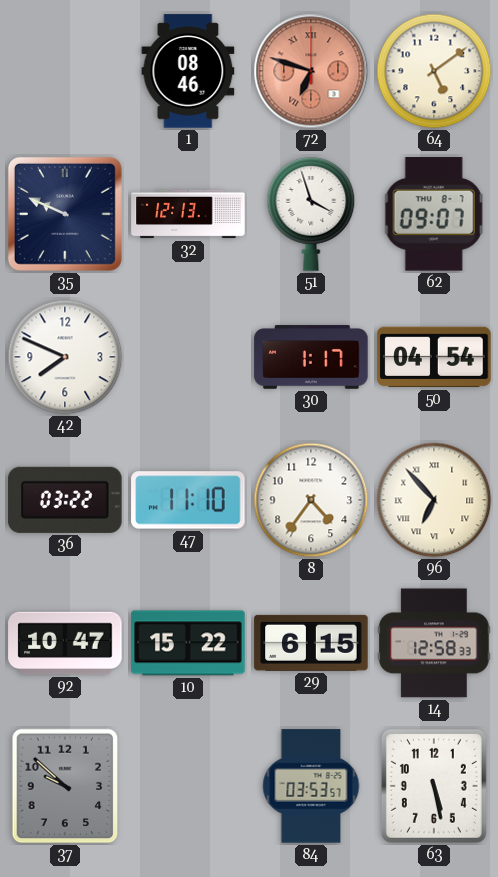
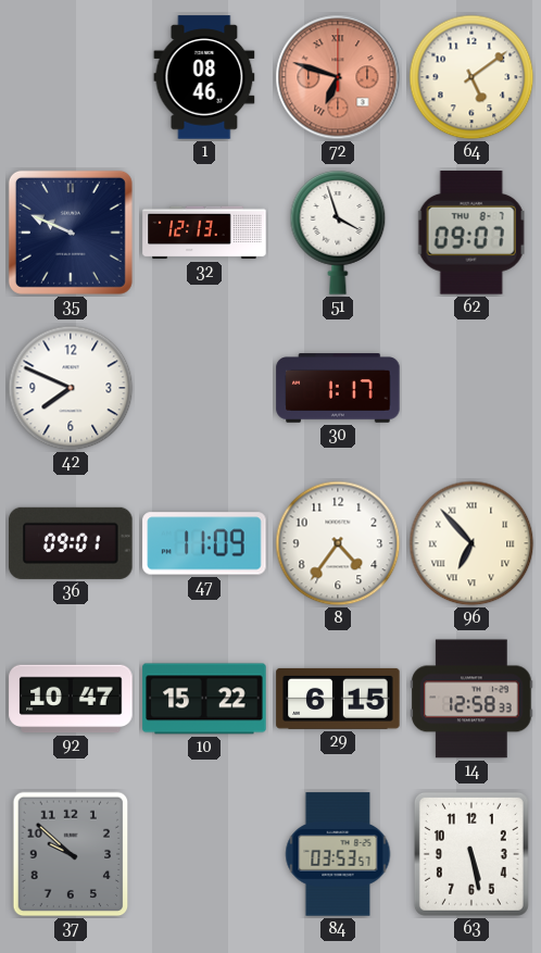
50: 04:54 -> none
36: 03:22 -> 09:01
47: 11:10 -> 11:09
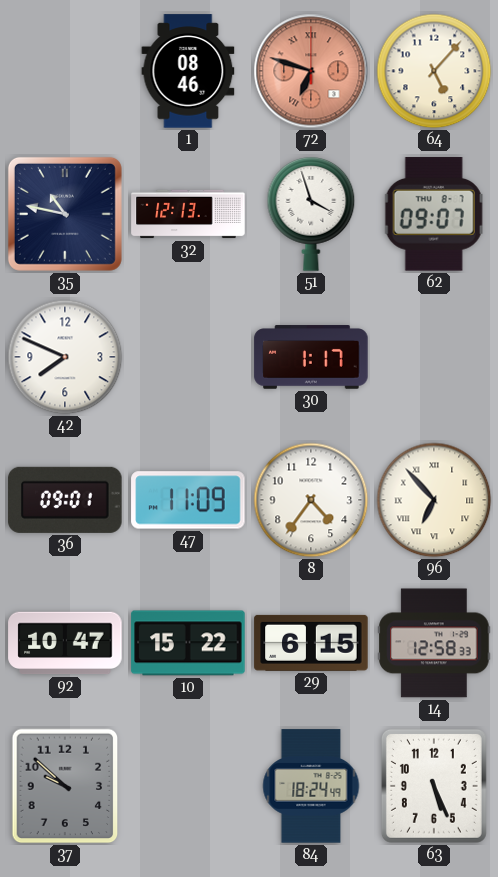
64: 5:09 -> 5:07
35: 9:49 -> 10:47
84: 03:53 -> 18:24
63: 5:28 -> 5:26
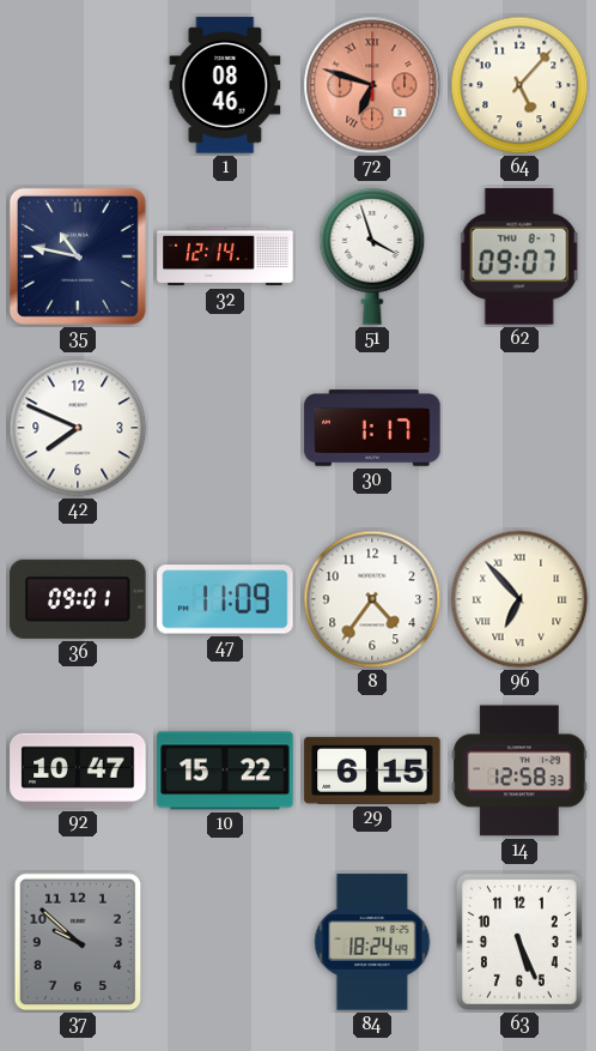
32: 12:13 -> 12:14
